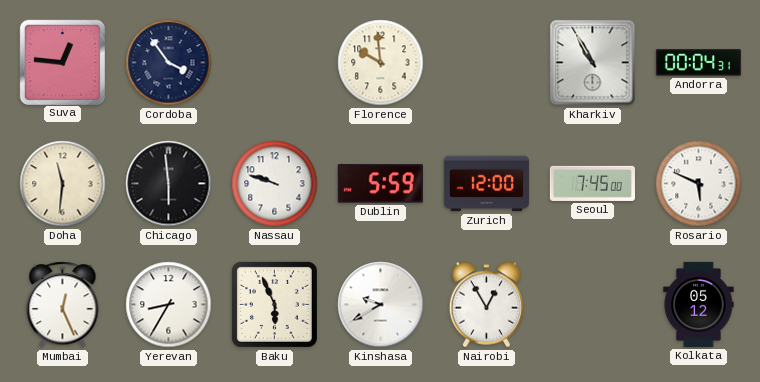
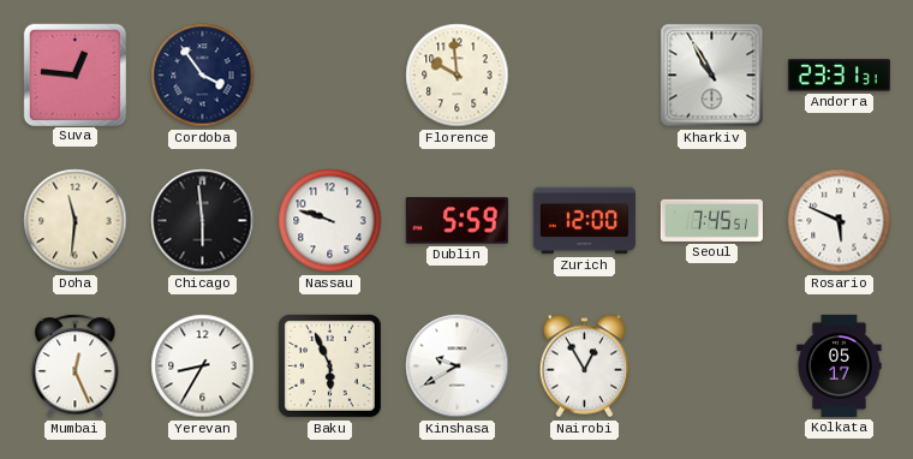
Andorra: 00:04 -> 23:31
Seoul: 7:45:00 -> 7:45:51
Kolkata: 05:12 -> 05:17
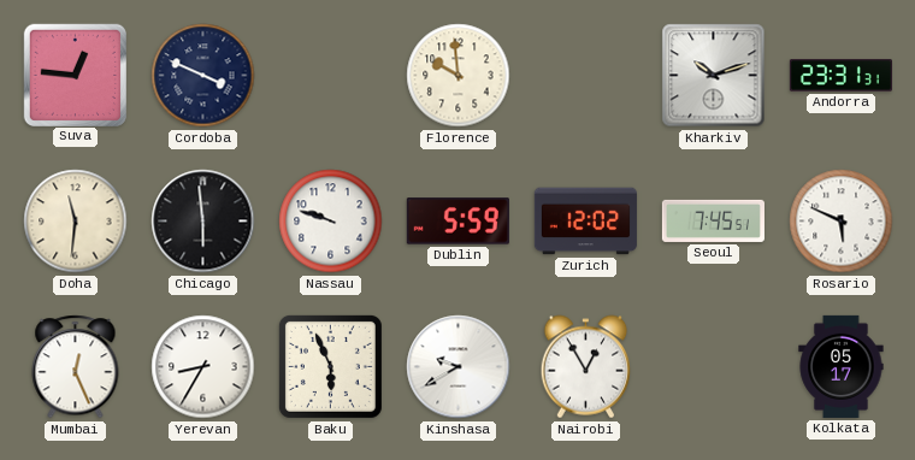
Cordoba: 3:54 -> 3:49
Kharkiv: 10:55 -> 10:12
Zurich: 12:00 -> 12:02
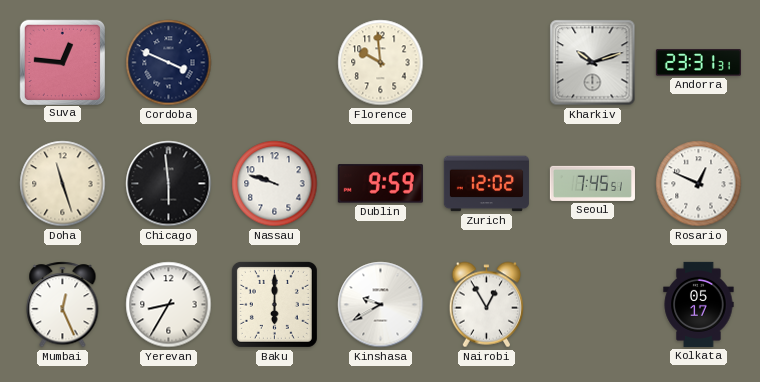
Doha: 11:31 -> 11:27
Dublin: 5:59 -> 9:59
Rosario: 5:49 -> 12:49
Baku: 5:56 -> 6:00
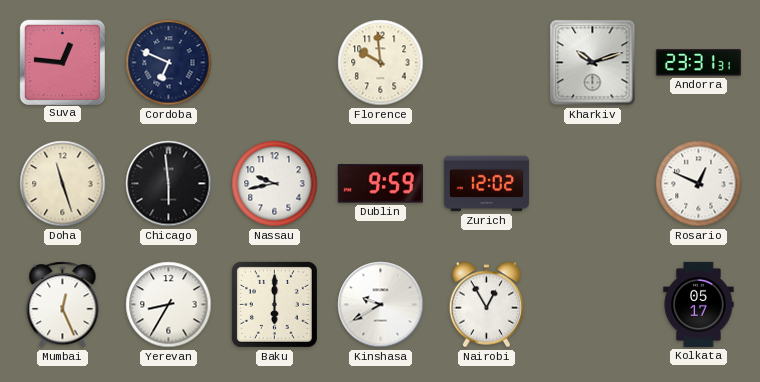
Cordoba: 3:49 -> 6:49
Nassau: 9:48 -> 9:43
Seoul: 7:45 -> none
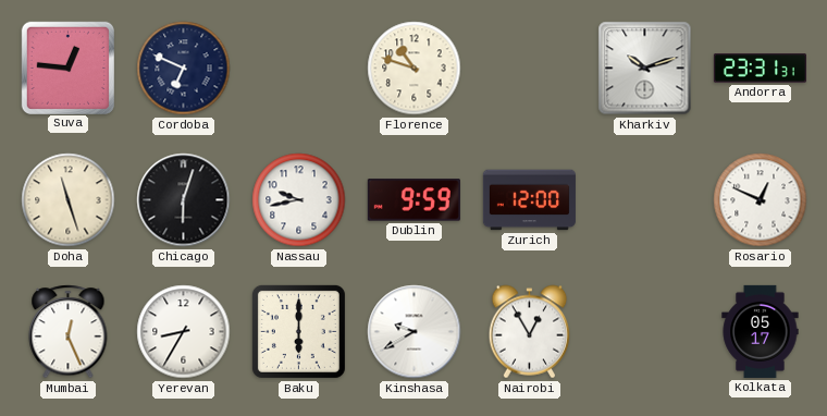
Florence: 9:59 -> 10:48
Chicago: 5:59 -> 6:03
Zurich: 12:02 -> 12:00
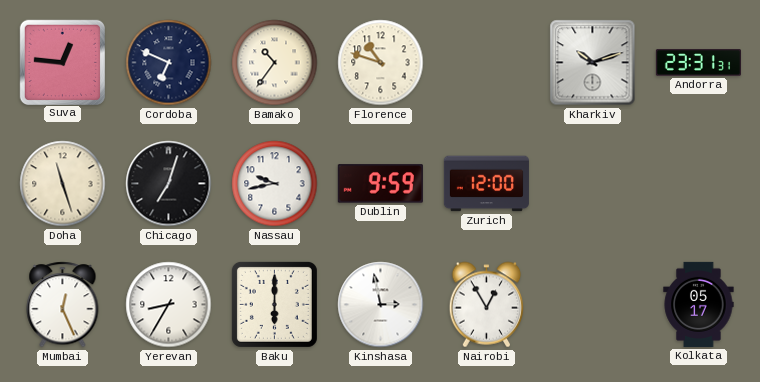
Bamako: none -> 10:36
Chicago: 6:03 -> 7:03
Rosario: 12:49 -> none
Kinshasa: 9:40 -> 2:58
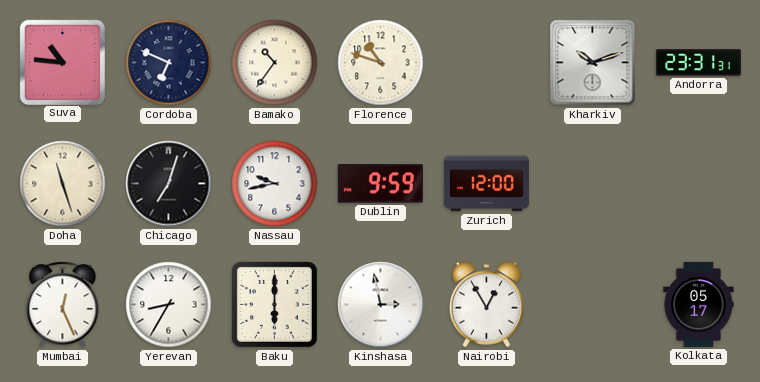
Suva: 12:46 -> 10:46
